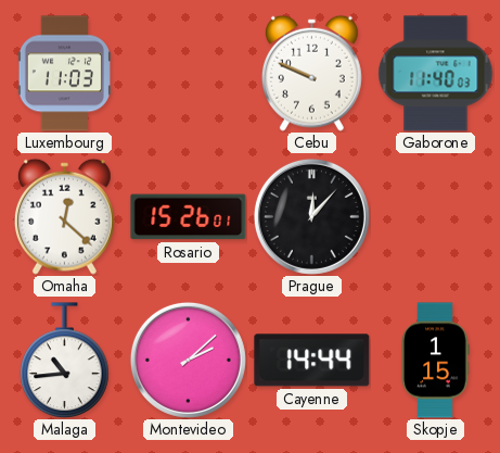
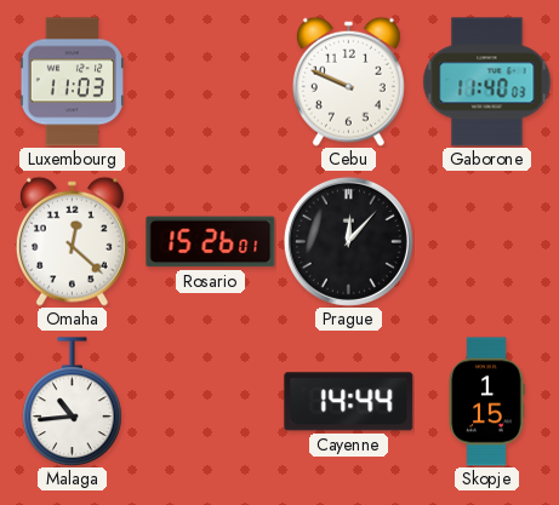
Montevideo: 2:08 -> none
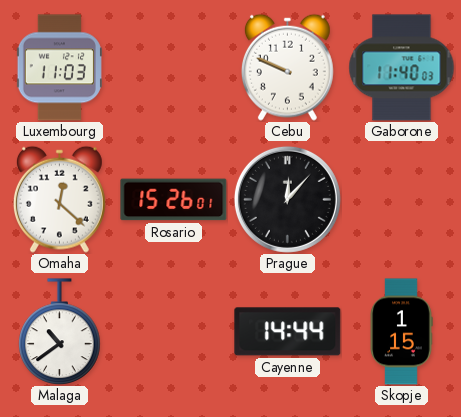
Malaga: 10:44 -> 10:39
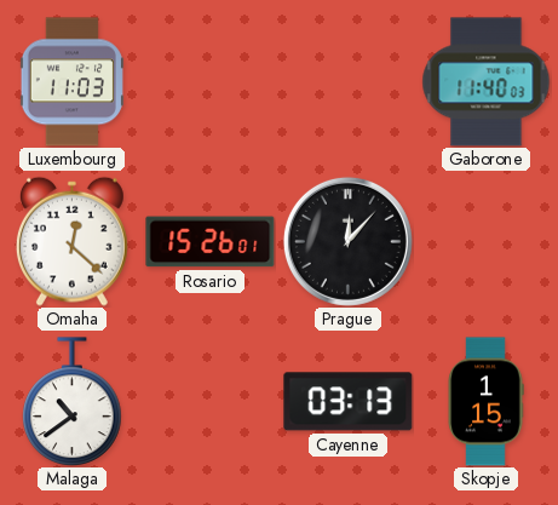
Cebu: 9:49 -> none
Cayenne: 14:44 -> 03:13
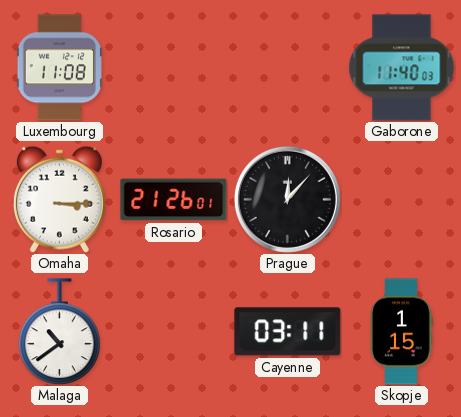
Luxembourg: 11:03 -> 11:08
Omaha: 12:22 -> 3:15
Rosario: 15:26 -> 21:26
Cayenne: 03:13 -> 03:11
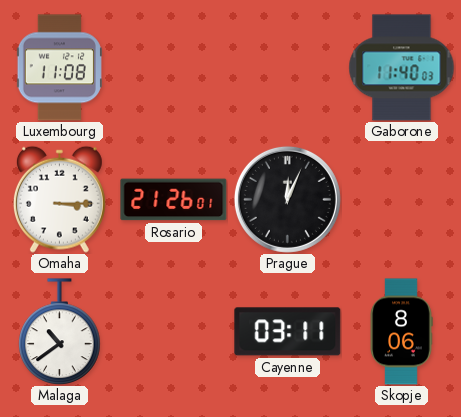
Prague: 12:07 -> 12:04
Skopje: 1:15 -> 8:06
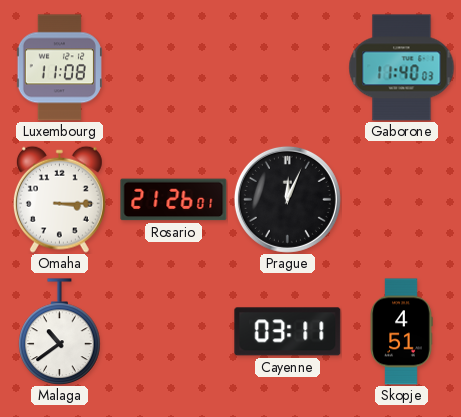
Skopje: 8:06 -> 4:51
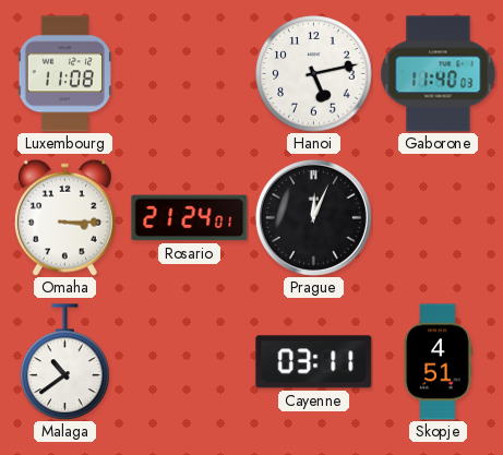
Hanoi: none -> 5:13
Rosario: 21:26 -> 21:24
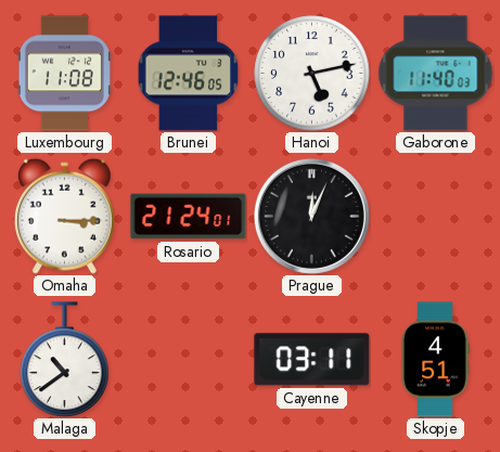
Brunei: none -> 12:46
